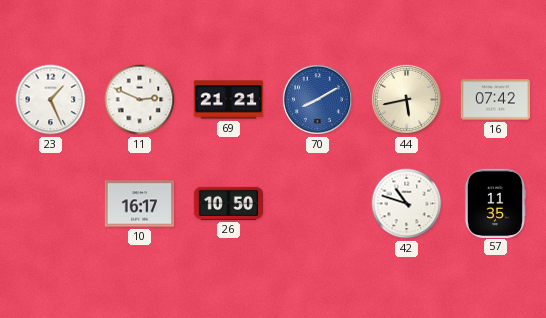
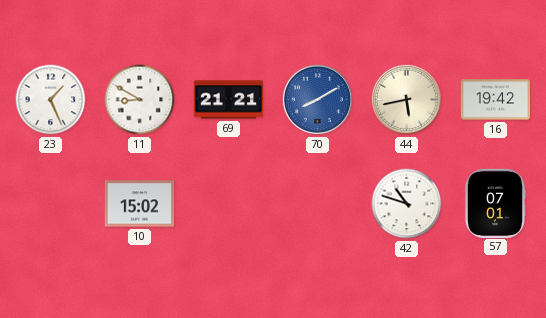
11: 2:49 -> 8:50
16: 07:42 -> 19:42
10: 16:17 -> 15:02
26: 10:50 -> none
57: 11:35 -> 07:01
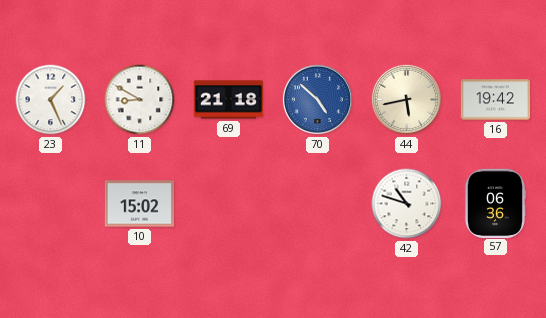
69: 21:21 -> 21:18
70: 8:10 -> 4:52
57: 07:01 -> 06:36
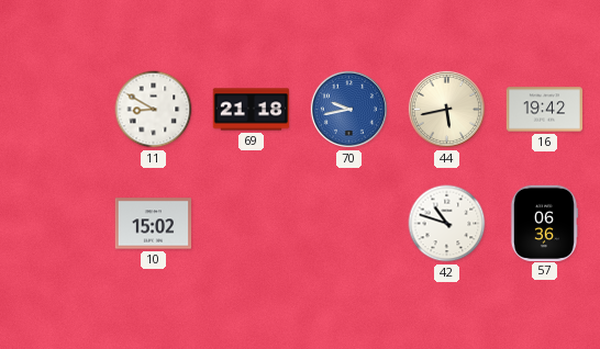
23: 1:26 -> none
70: 4:52 -> 9:43
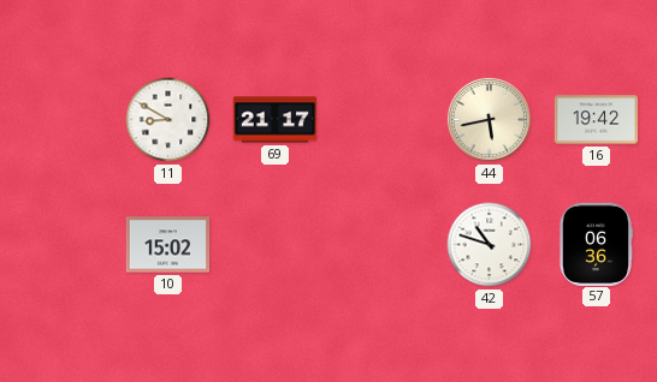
69: 21:18 -> 21:17
70: 9:43 -> none
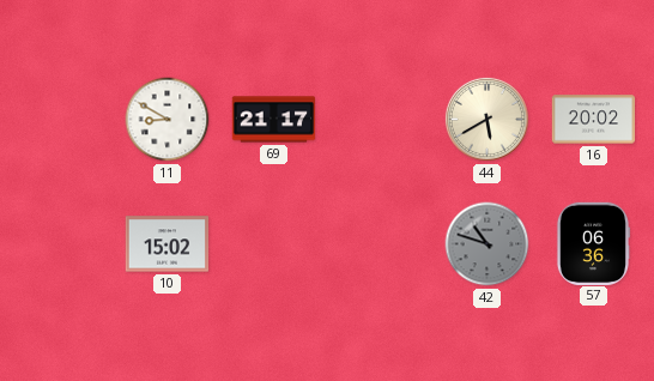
44: 5:43 -> 5:40
16: 19:42 -> 20:02
42 dial: white -> grey
